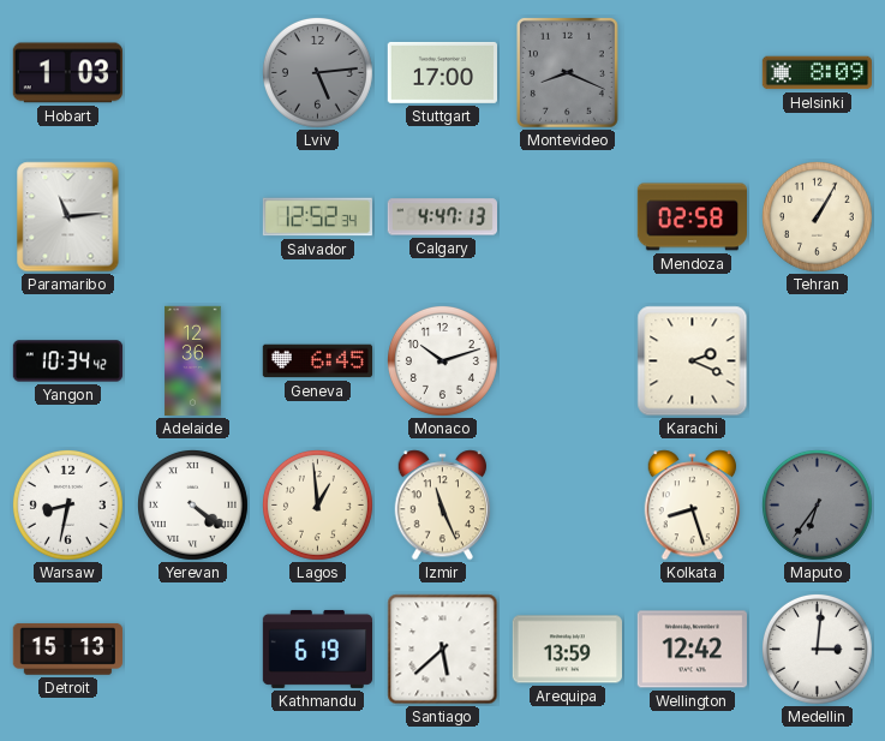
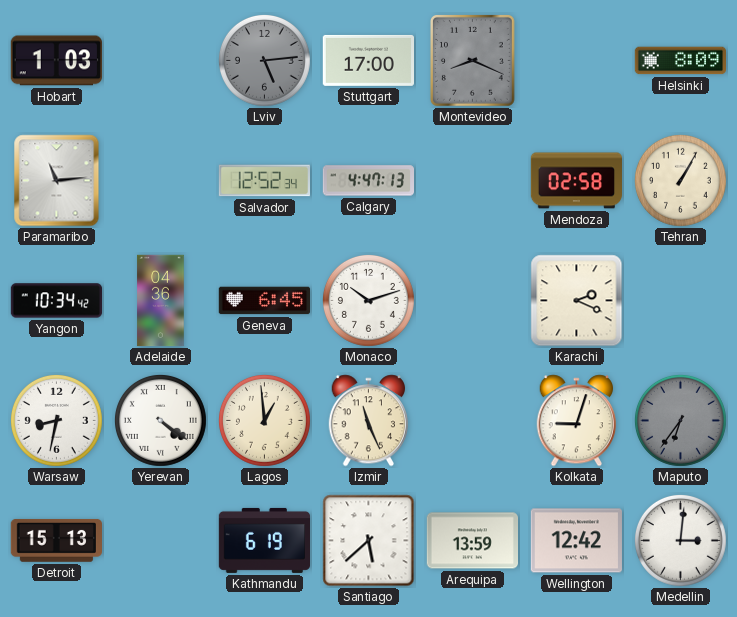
Adelaide: 12:36 -> 04:36
Kolkata: 8:27 -> 9:03
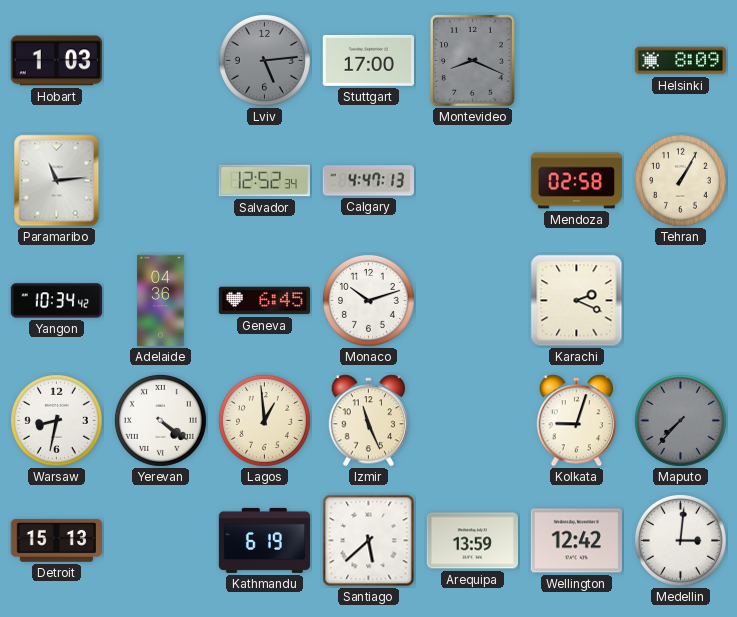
Maputo: 6:36 -> 7:37
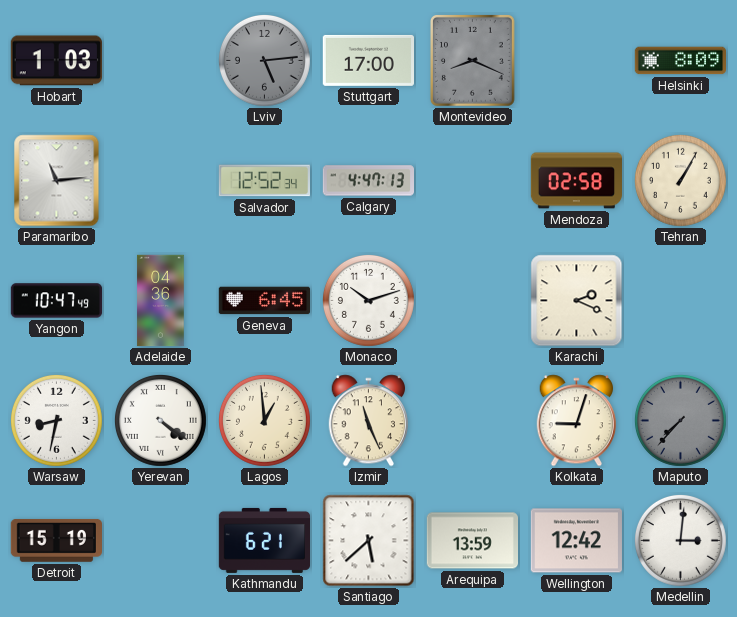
Yangon: 10:34 -> 10:47
Detroit: 15:13 -> 15:19
Kathmandu: 6:19 -> 6:21
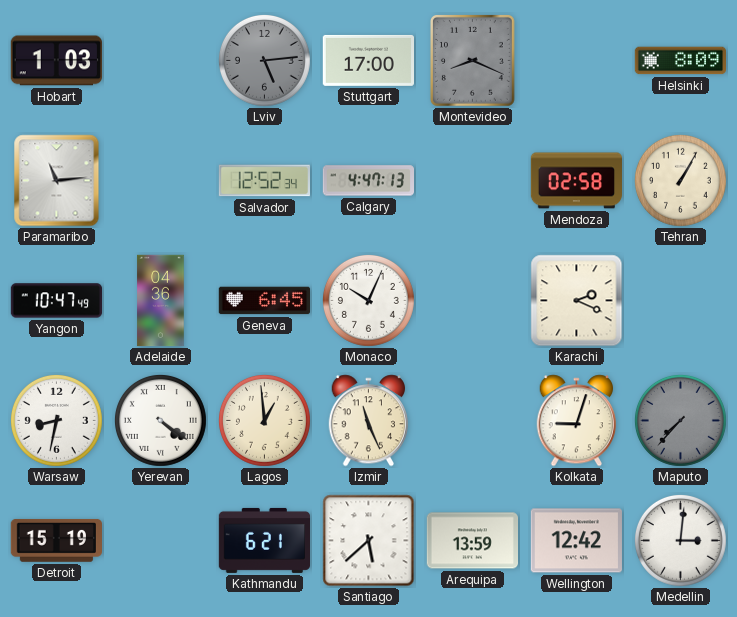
Monaco: 10:12 -> 10:04
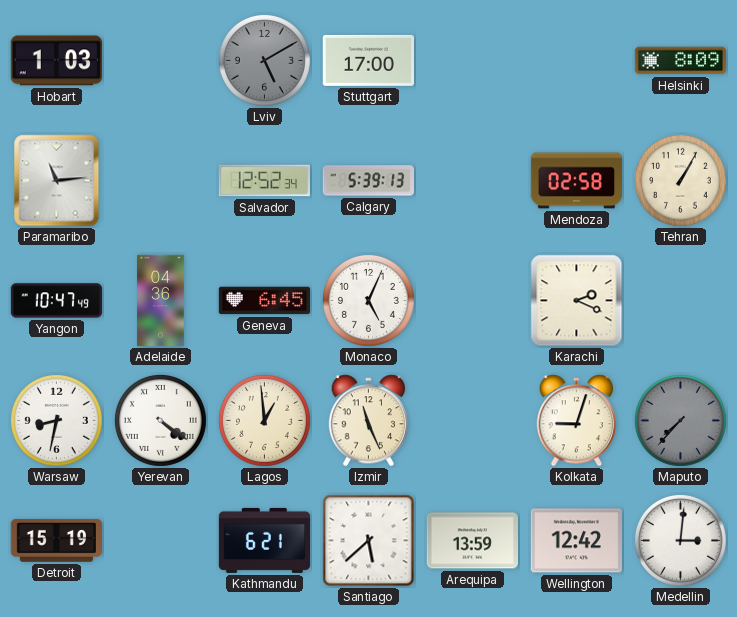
Lviv: 5:14 -> 5:10
Montevideo: 8:19 -> none
Calgary: 4:47 -> 5:39
Monaco: 10:04 -> 5:04
